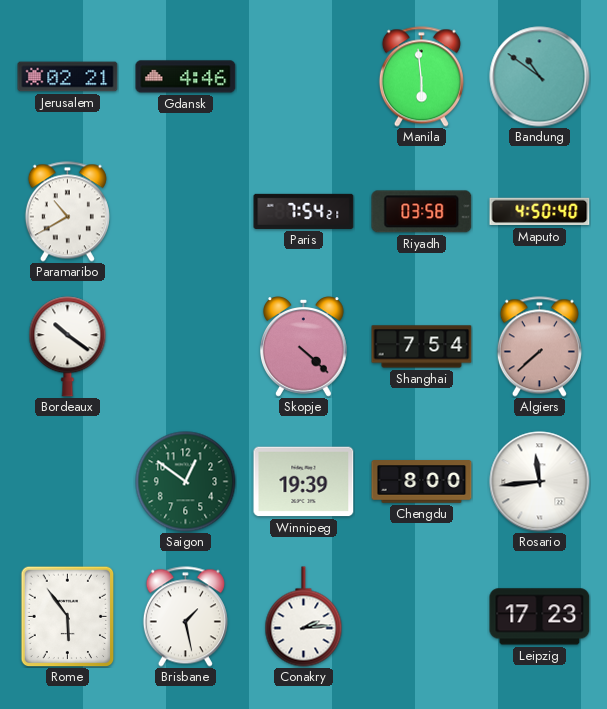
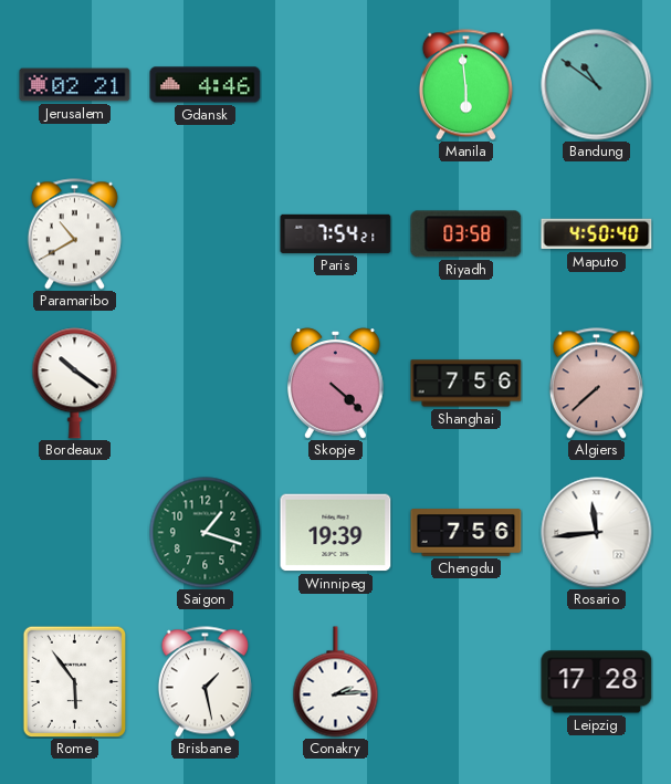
Shanghai: 7:54 -> 7:56
Saigon: 12:51 -> 1:18
Chengdu: 8:00 -> 7:56
Leipzig: 17:23 -> 17:28
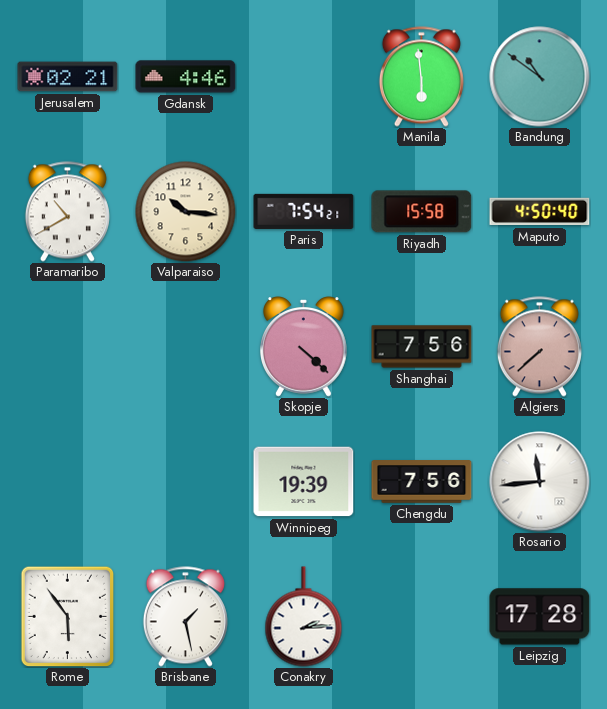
Valparaiso: none -> 10:16
Riyadh: 03:58 -> 15:58
Bordeaux: 10:21 -> none
Saigon: 1:18 -> none
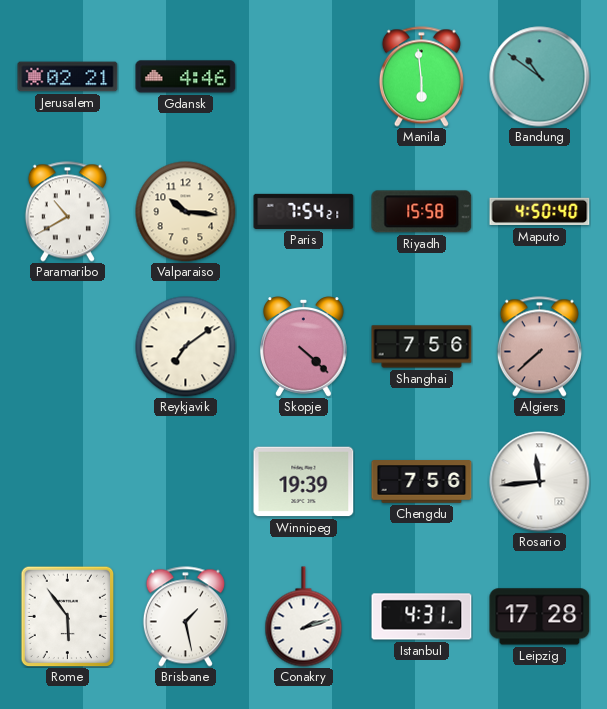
Reykjavik: none -> 7:09
Conakry: 2:14 -> 2:12
Istanbul: none -> 4:31
